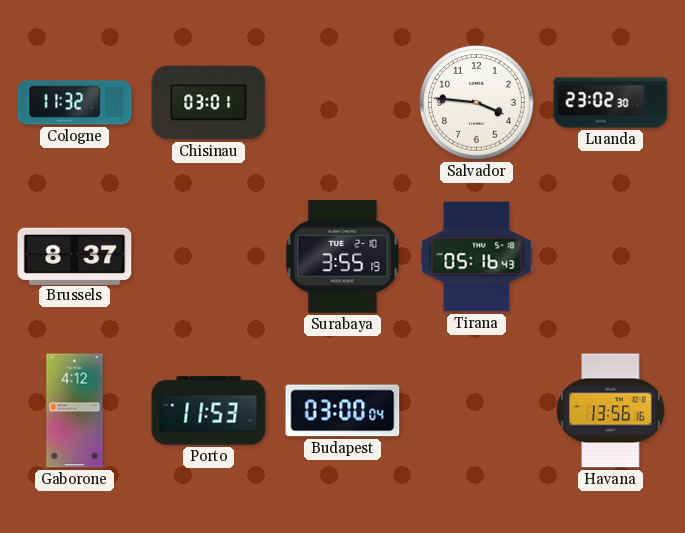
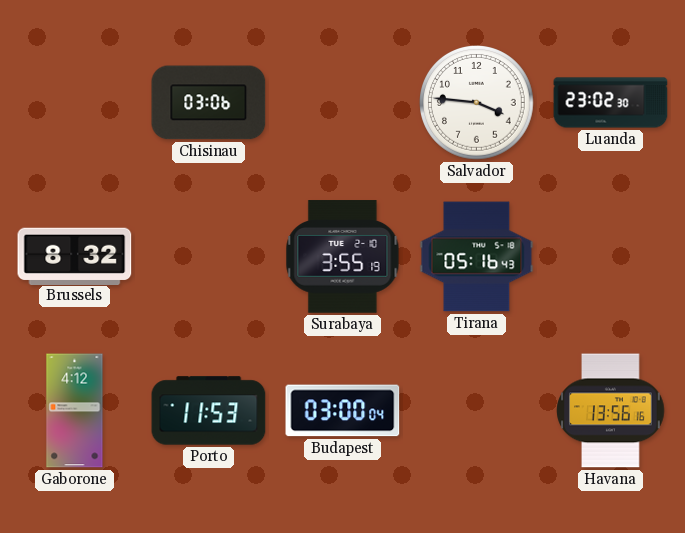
Cologne: 11:32 -> none
Chisinau: 03:01 -> 03:06
Brussels: 8:37 -> 8:32
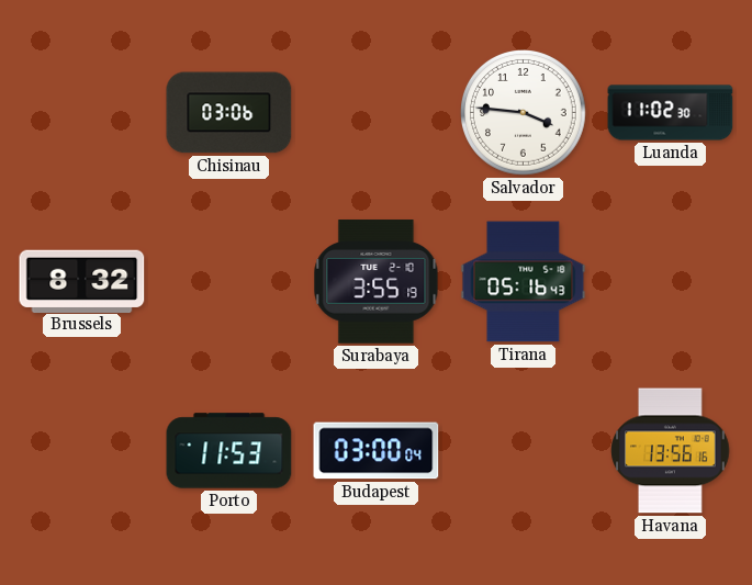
Luanda: 23:02 -> 11:02
Gaborone: 4:12 -> none
